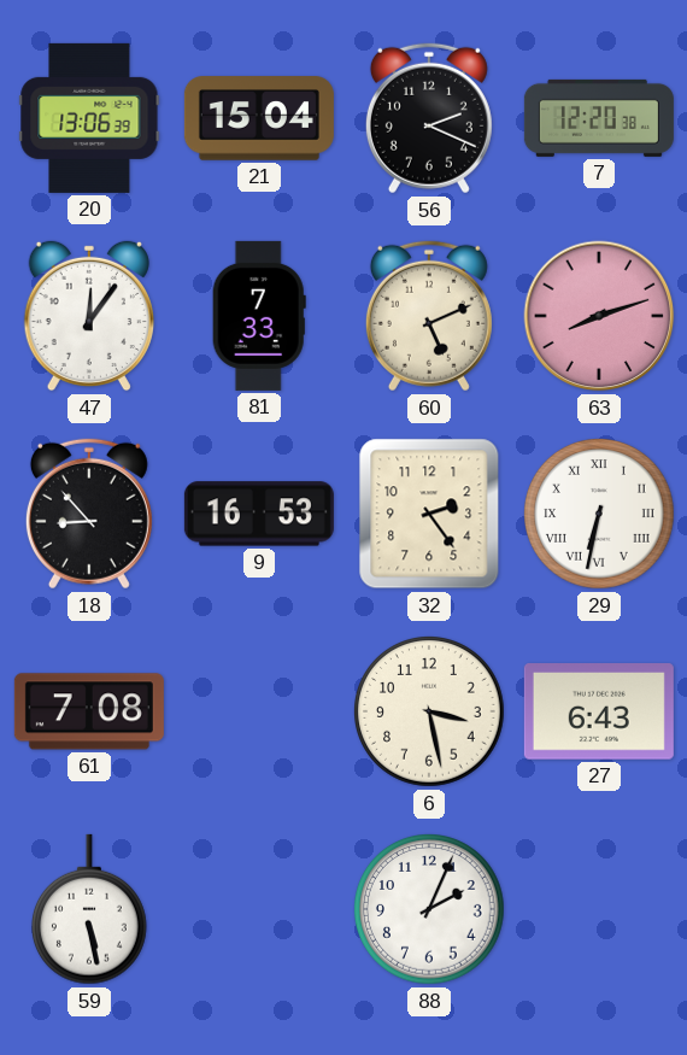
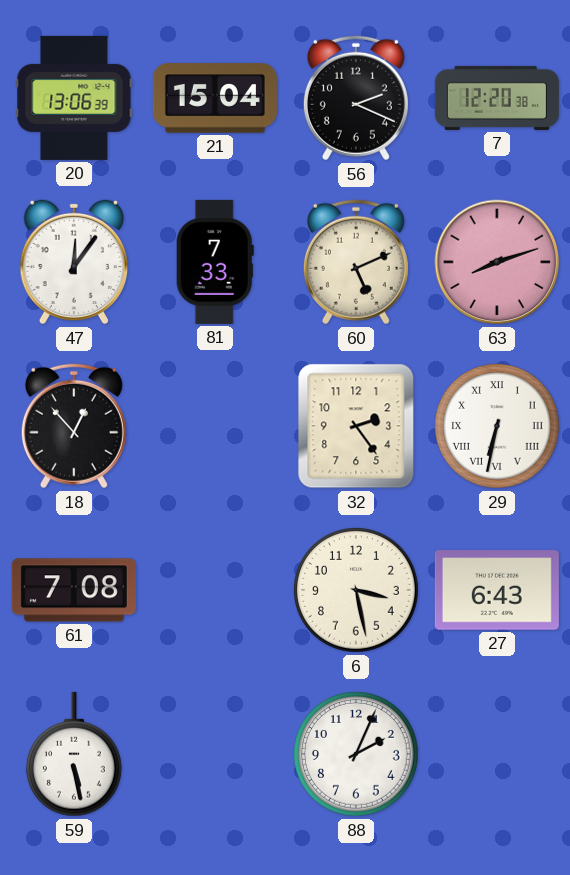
18: 8:53 -> 12:53
9: 16:53 -> none
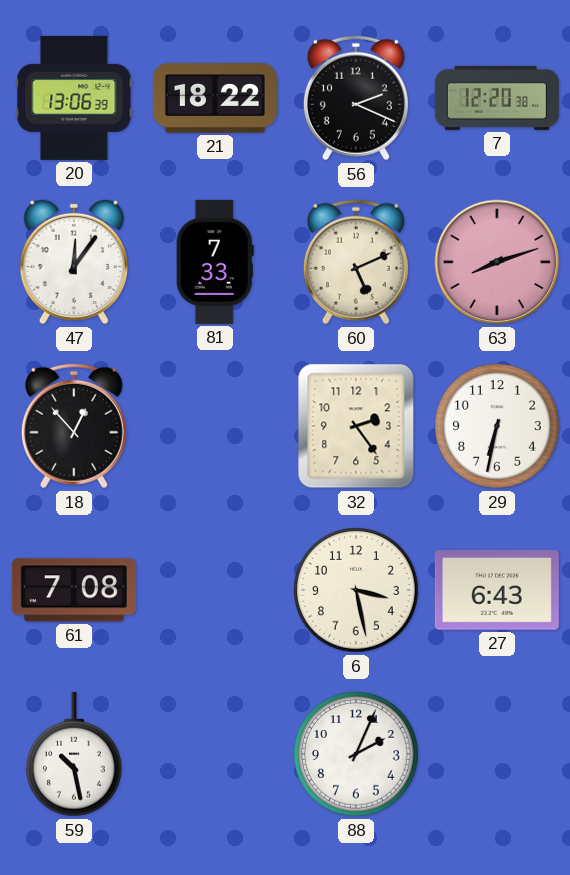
21: 15:04 -> 18:22
29 numerals: Roman -> Arabic
59: 5:28 -> 10:28
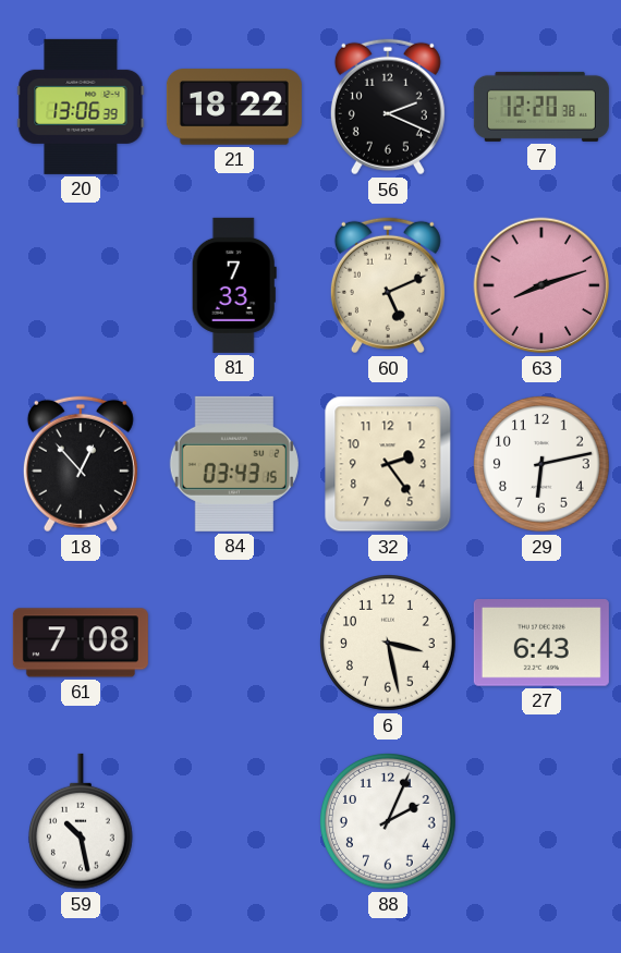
47: 12:06 -> none
84: none -> 03:43
29: 6:32 -> 6:13
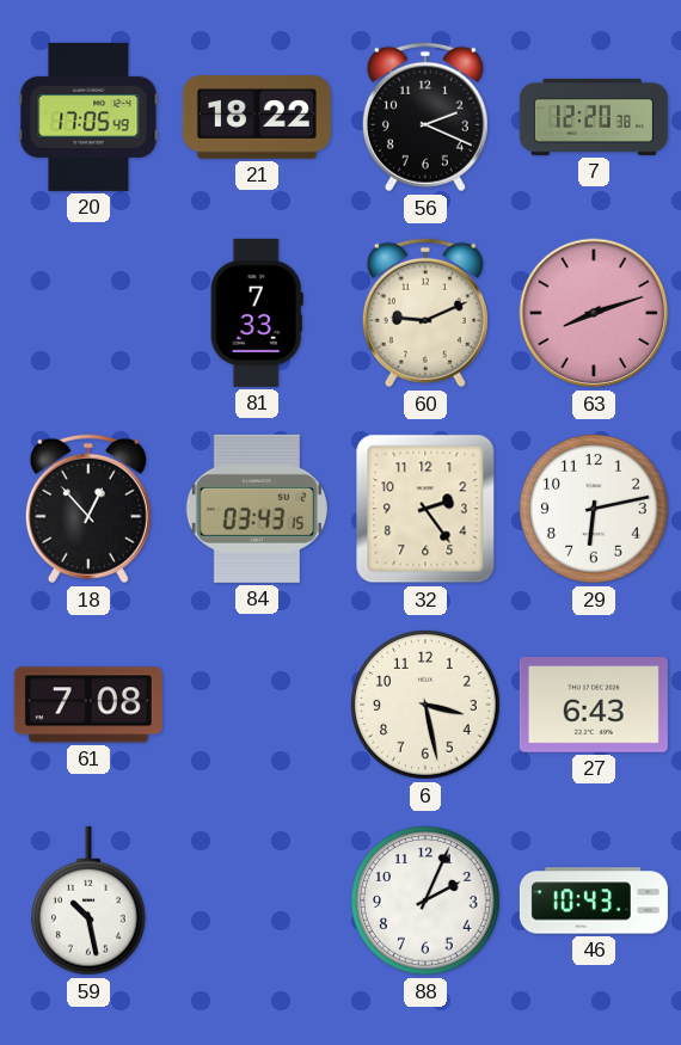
20: 13:06 -> 17:05
60: 5:11 -> 9:11
46: none -> 10:43
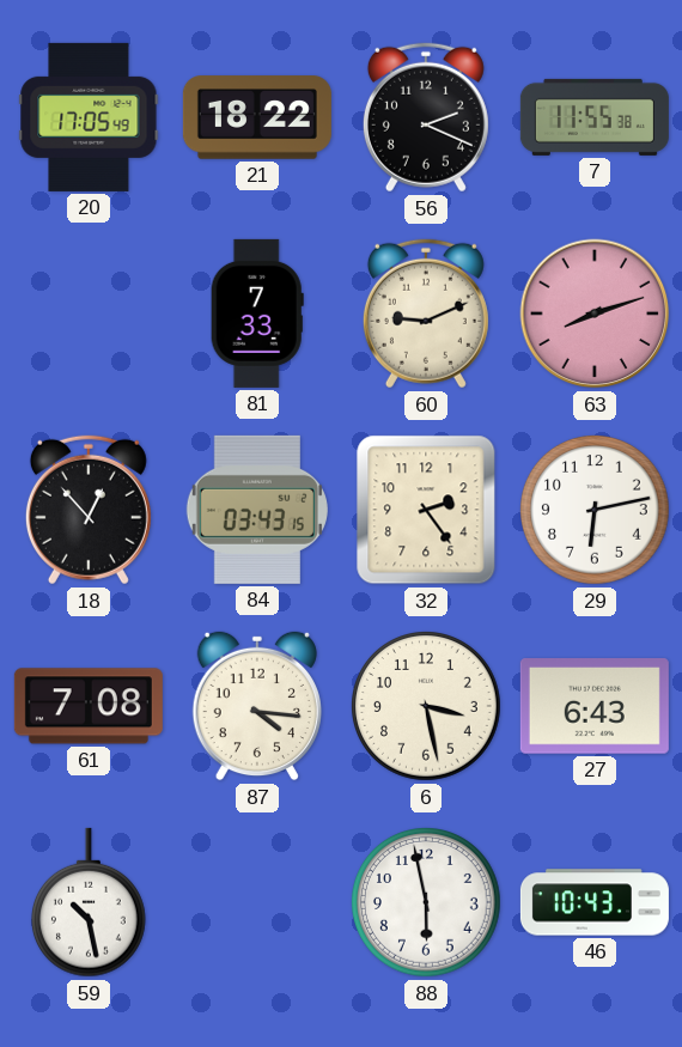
7: 12:20 -> 11:55
87: none -> 4:16
88: 2:04 -> 5:58
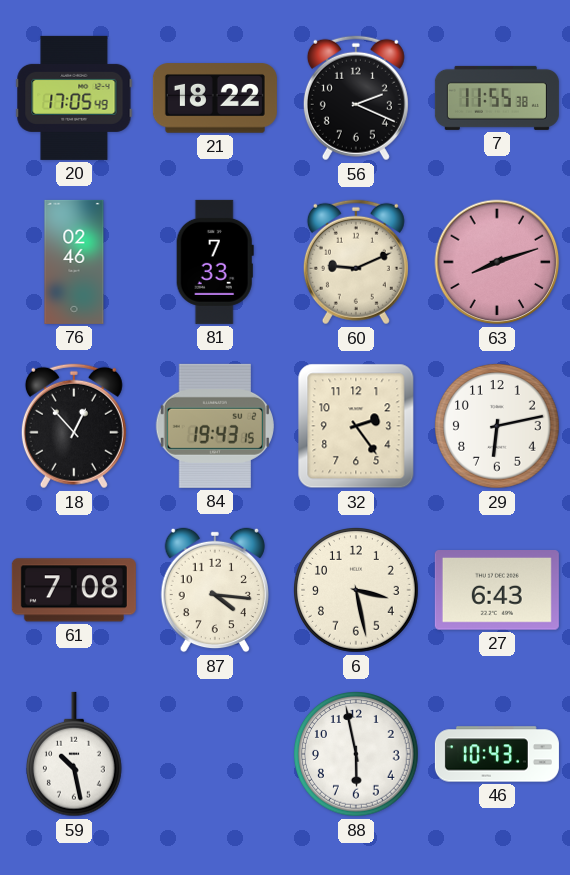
76: none -> 02:46
84: 03:43 -> 19:43
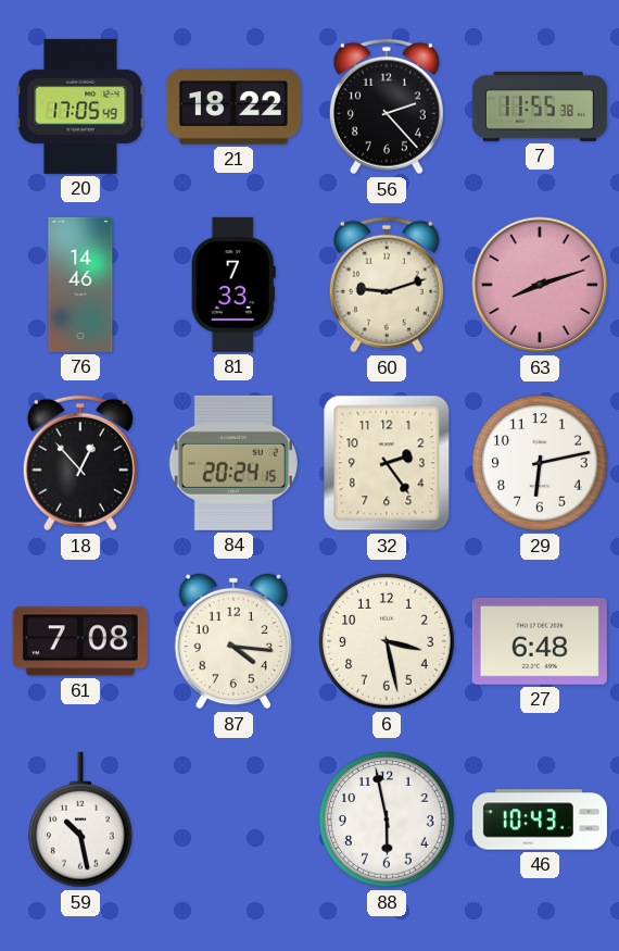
56: 2:19 -> 2:23
76: 02:46 -> 14:46
60: 9:11 -> 9:12
84: 19:43 -> 20:24
27: 6:43 -> 6:48
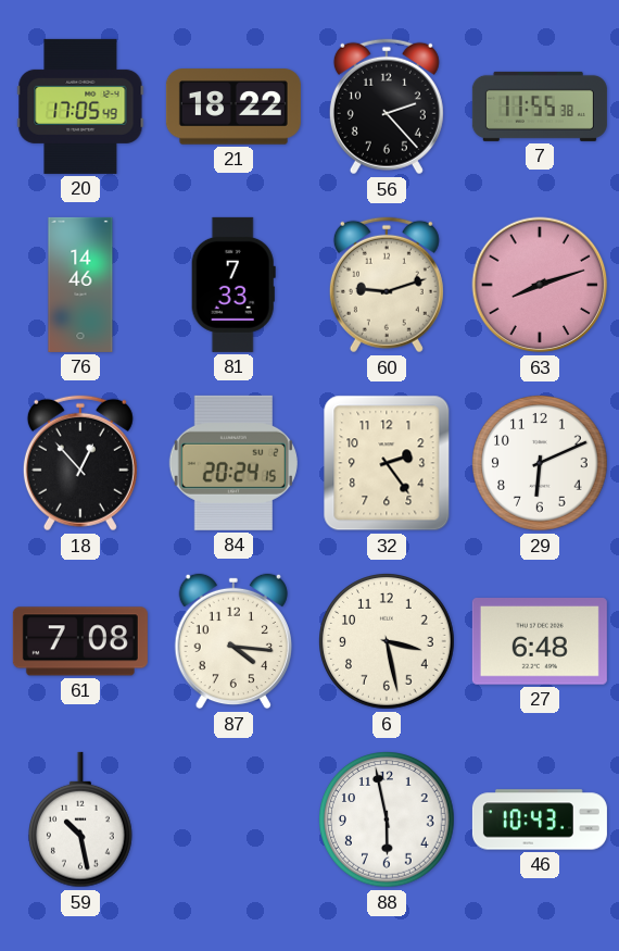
29: 6:13 -> 6:11
